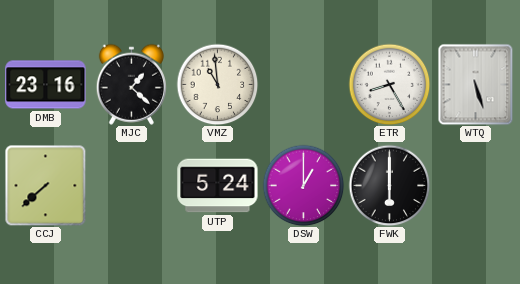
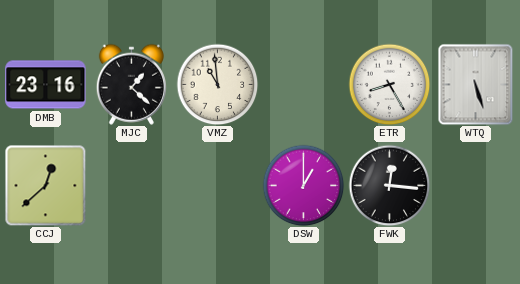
CCJ: 7:38 -> 12:38
UTP: 5:24 -> none
FWK: 6:00 -> 12:16
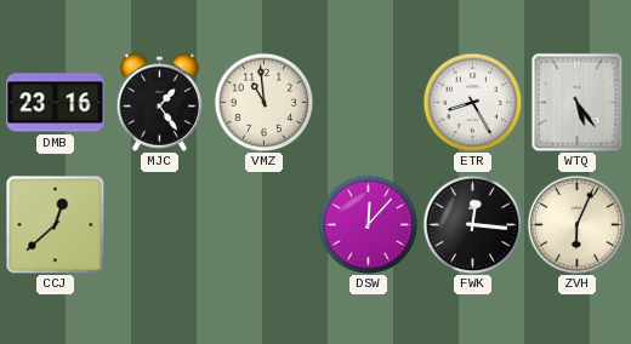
MJC: 1:22 -> 1:24
WTQ: 5:27 -> 5:24
DSW: 1:00 -> 12:07
ZVH: none -> 6:04
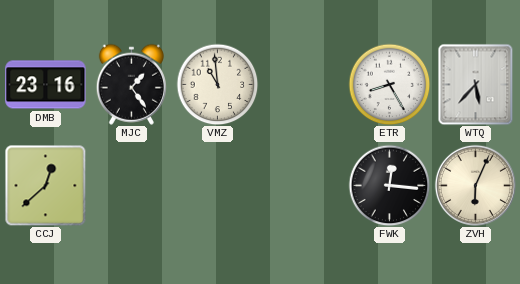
WTQ: 5:24 -> 5:37
DSW: 12:07 -> none
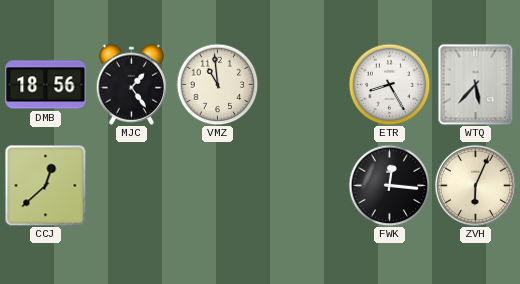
DMB: 23:16 -> 18:56
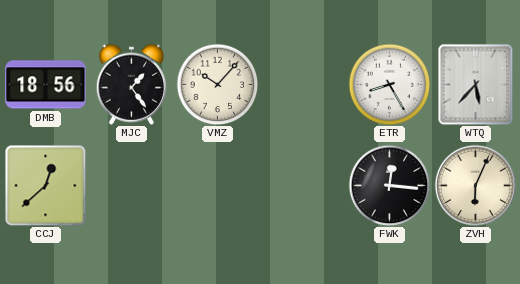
VMZ: 10:59 -> 10:07
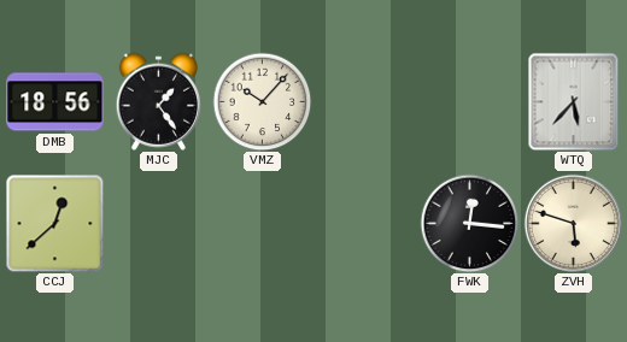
ETR: 8:25 -> none
ZVH: 6:04 -> 5:48
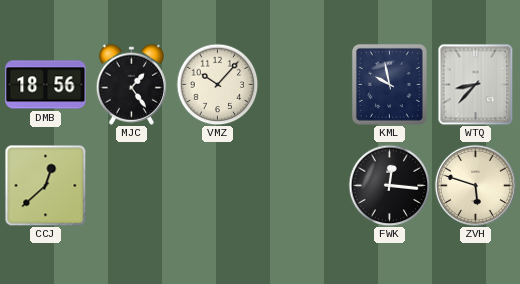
KML: none -> 9:58
WTQ: 5:37 -> 8:37
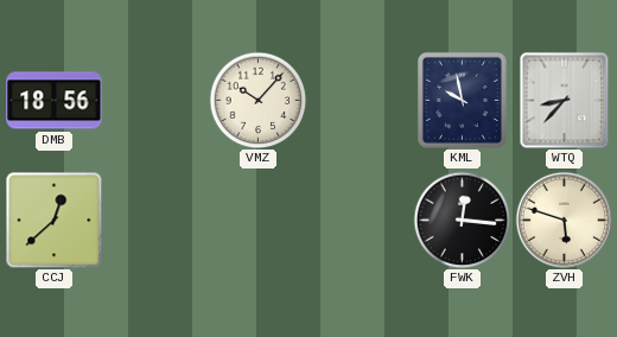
MJC: 1:24 -> none
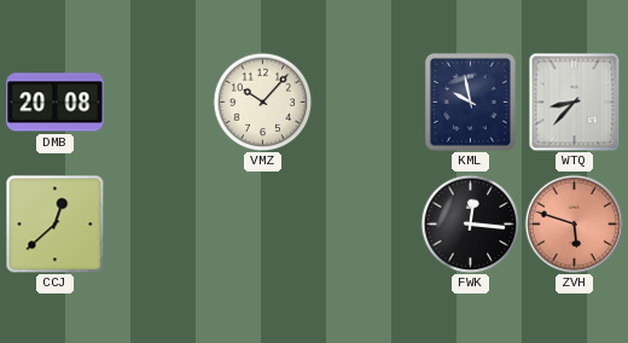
DMB: 18:56 -> 20:08
ZVH dial: cream -> salmon
